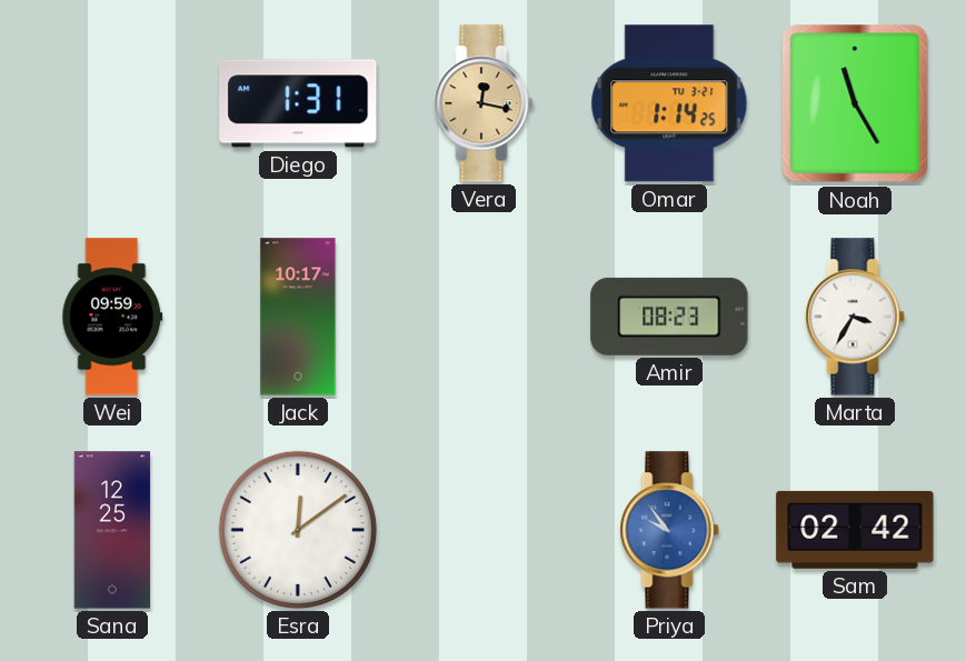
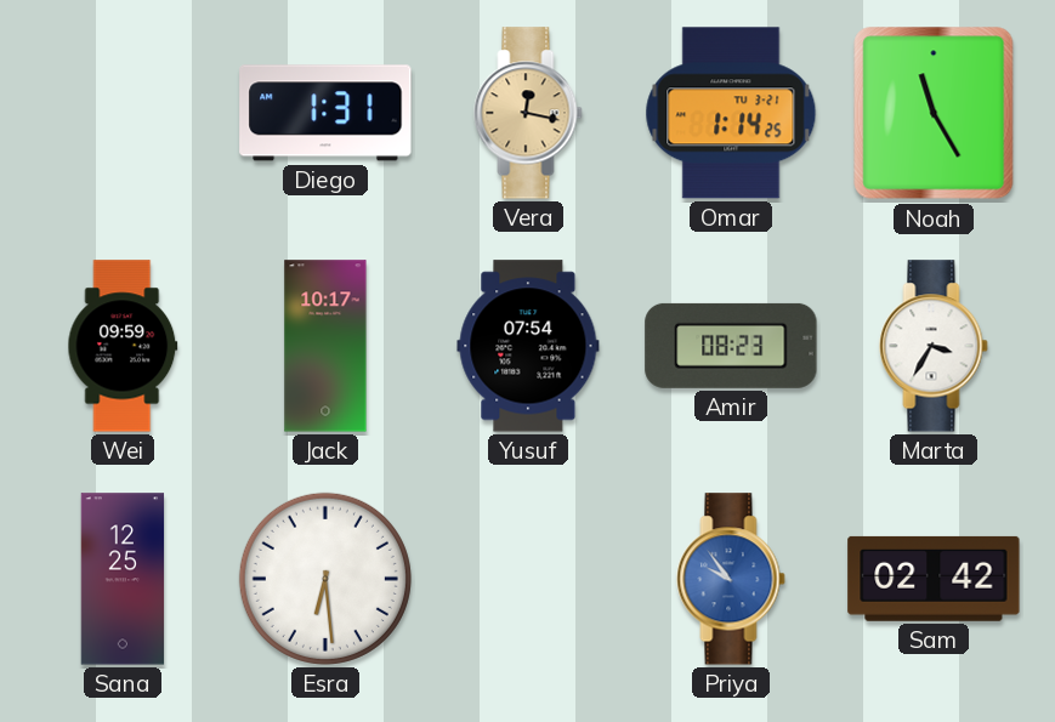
Yusuf: none -> 07:54
Esra: 12:09 -> 6:29
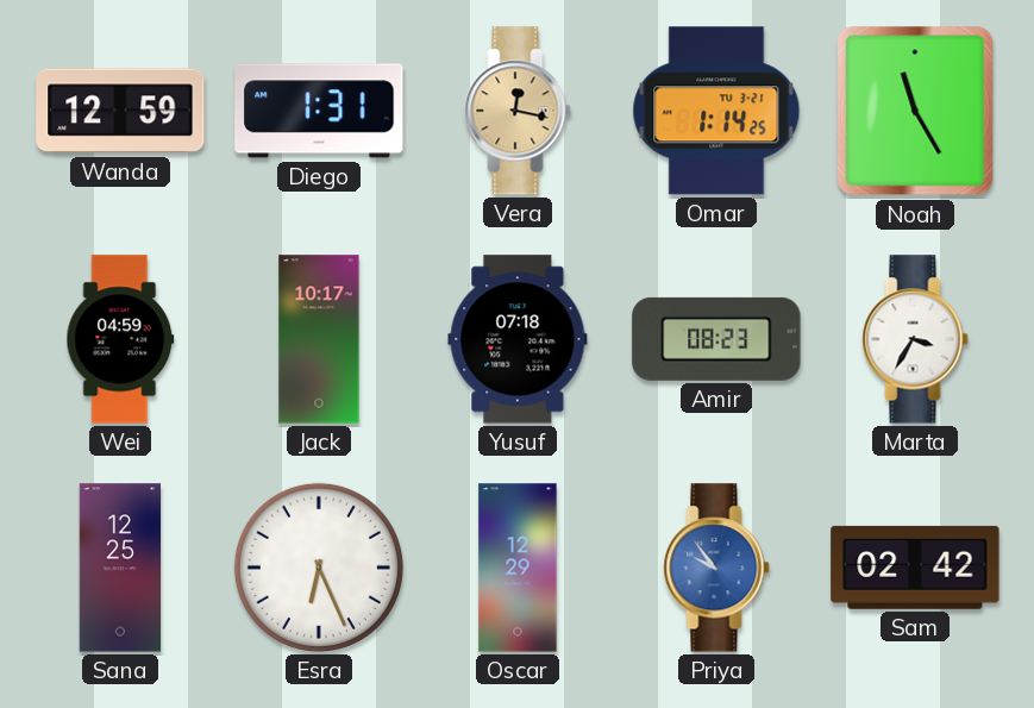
Wanda: none -> 12:59
Wei: 09:59 -> 04:59
Yusuf: 07:54 -> 07:18
Esra: 6:29 -> 6:26
Oscar: none -> 12:29
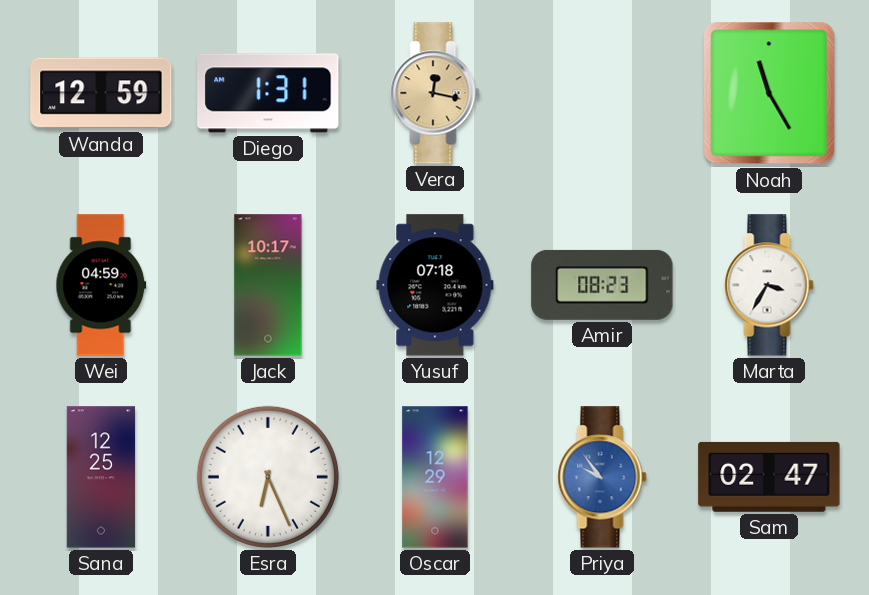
Omar: 1:14 -> none
Sam: 02:42 -> 02:47
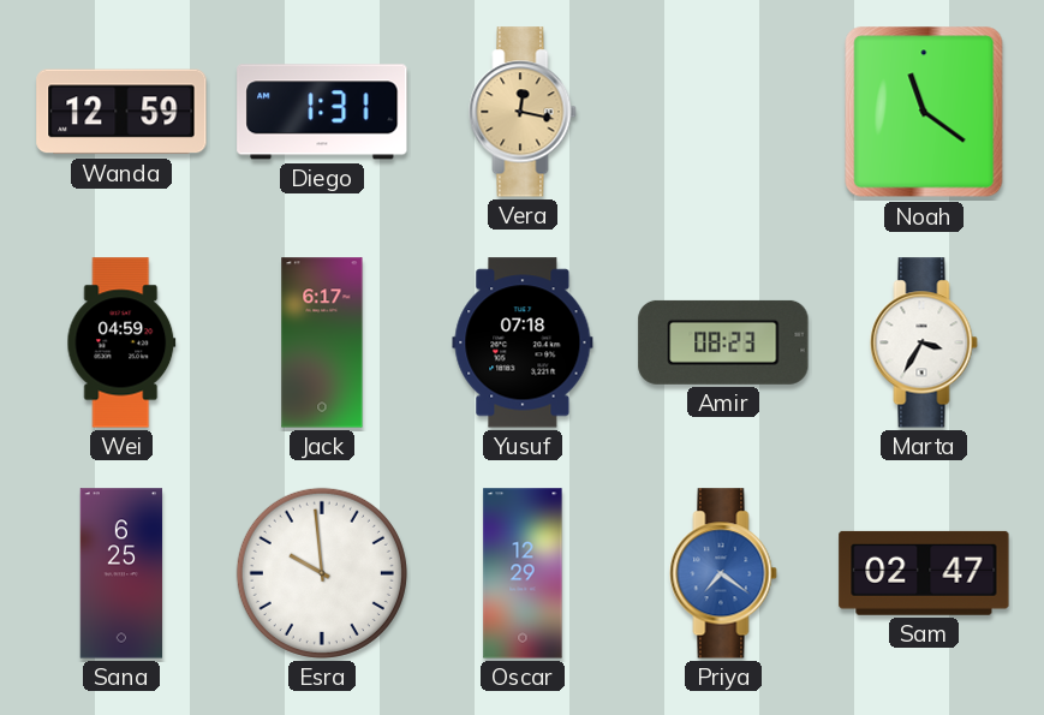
Noah: 11:25 -> 11:21
Jack: 10:17 -> 6:17
Sana: 12:25 -> 6:25
Esra: 6:26 -> 9:59
Priya: 9:54 -> 7:21
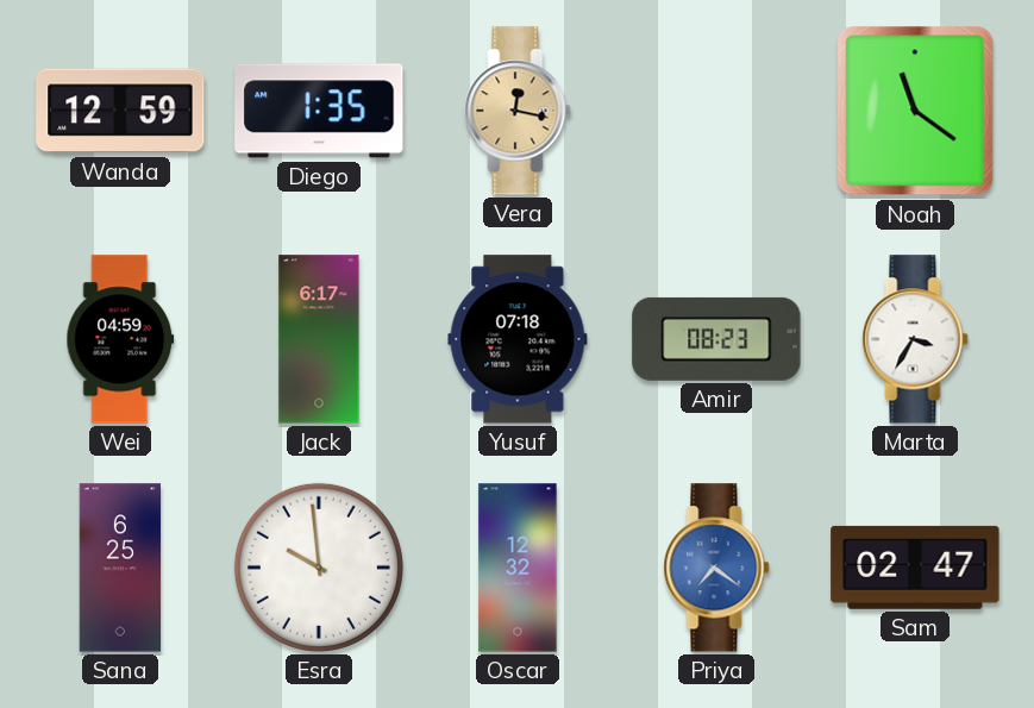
Diego: 1:31 -> 1:35
Oscar: 12:29 -> 12:32
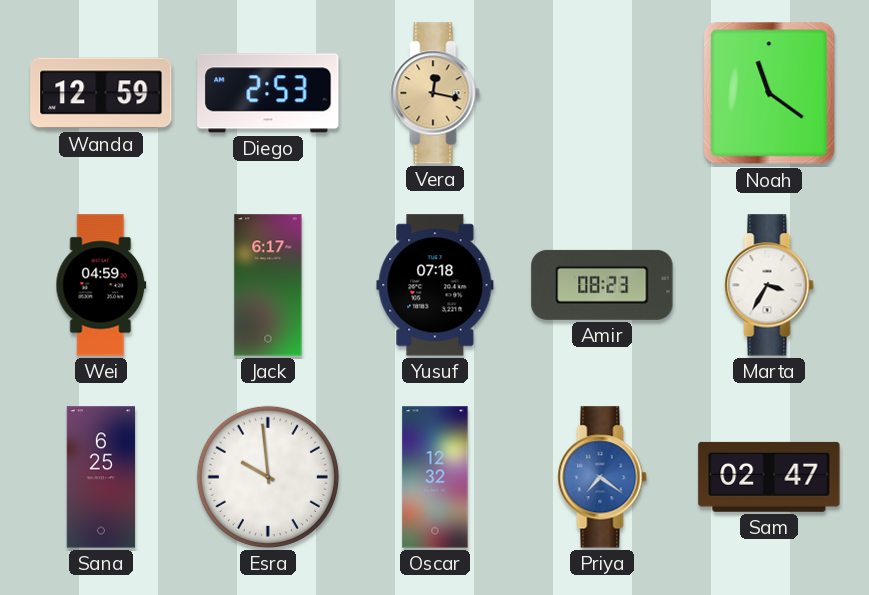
Diego: 1:35 -> 2:53
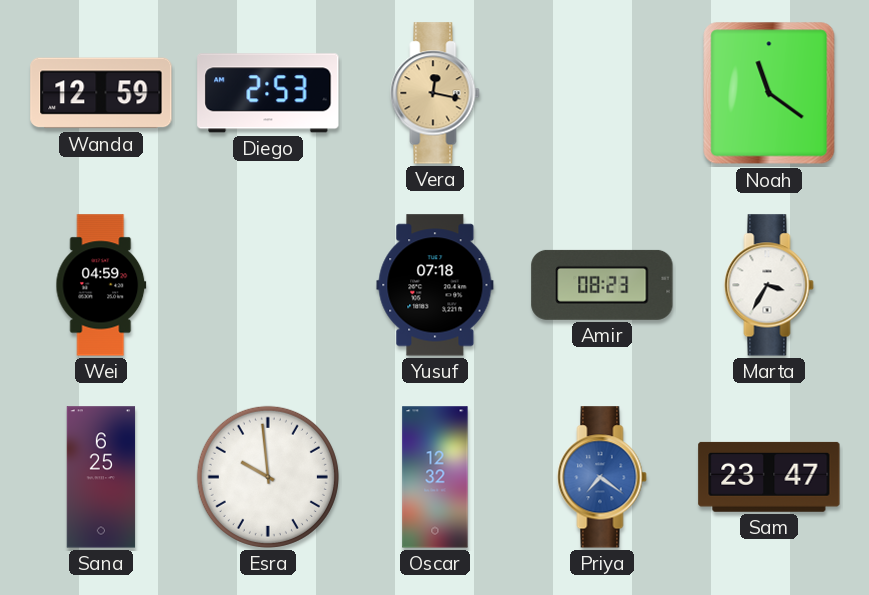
Jack: 6:17 -> none
Sam: 02:47 -> 23:47
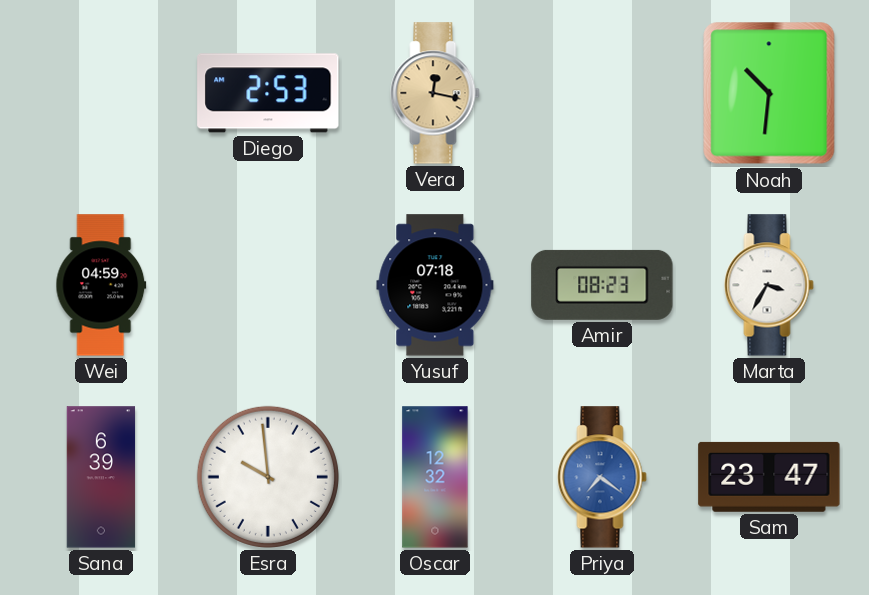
Wanda: 12:59 -> none
Noah: 11:21 -> 10:31
Sana: 6:25 -> 6:39
